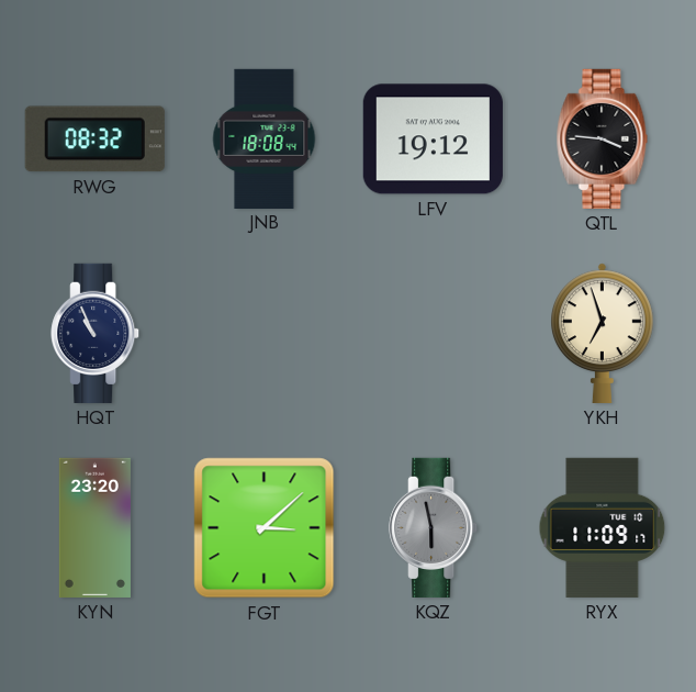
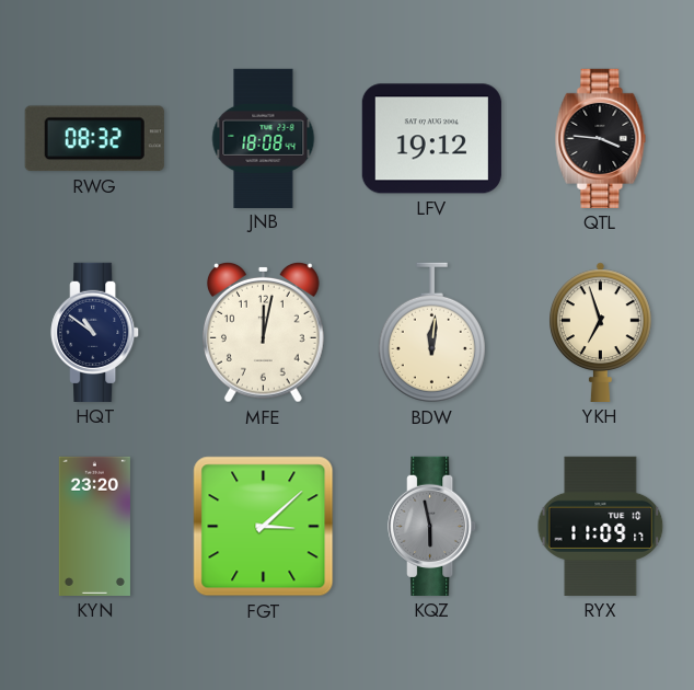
HQT: 10:56 -> 10:51
MFE: none -> 12:02
BDW: none -> 12:01
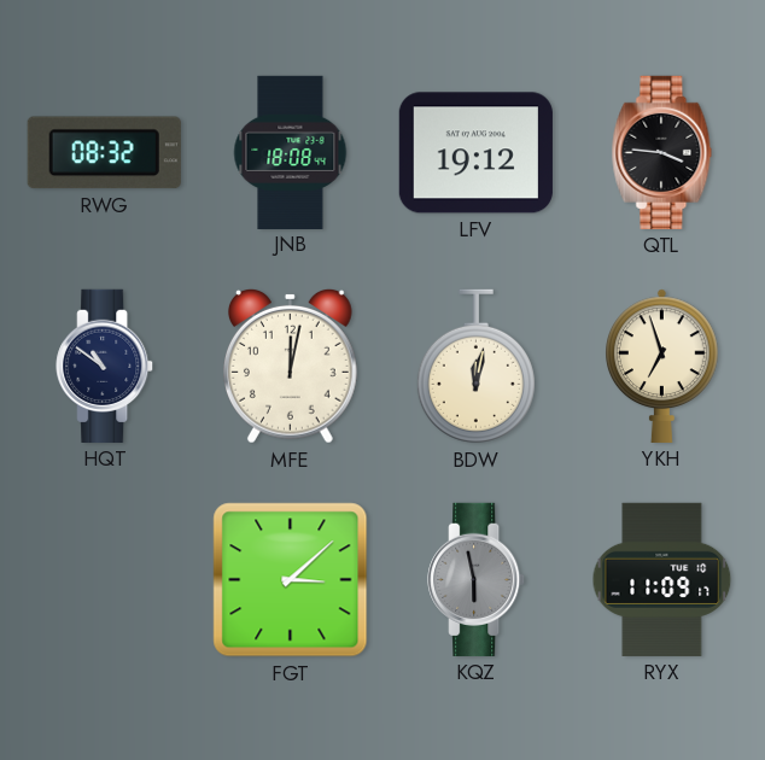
BDW: 12:01 -> 12:02
KYN: 23:20 -> none
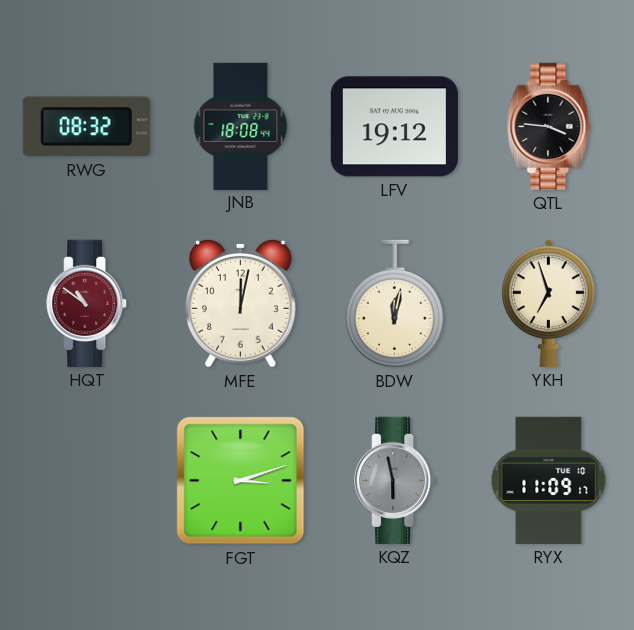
HQT dial: navy -> burgundy
FGT: 3:08 -> 3:12
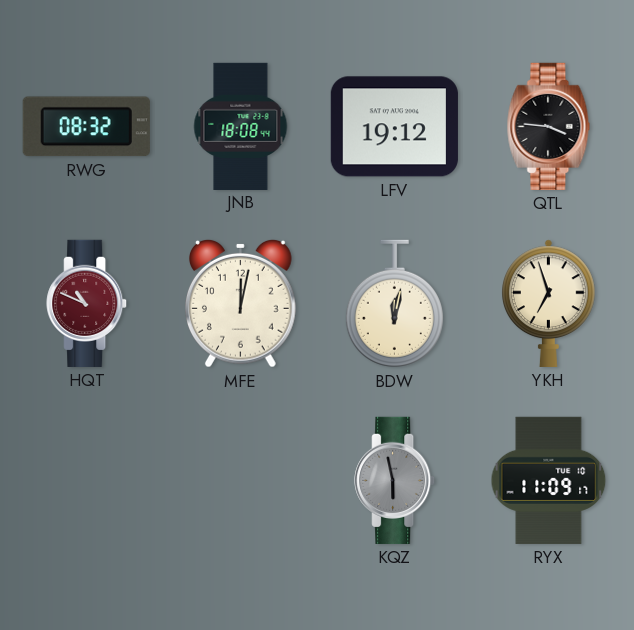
HQT: 10:51 -> 10:49
FGT: 3:12 -> none
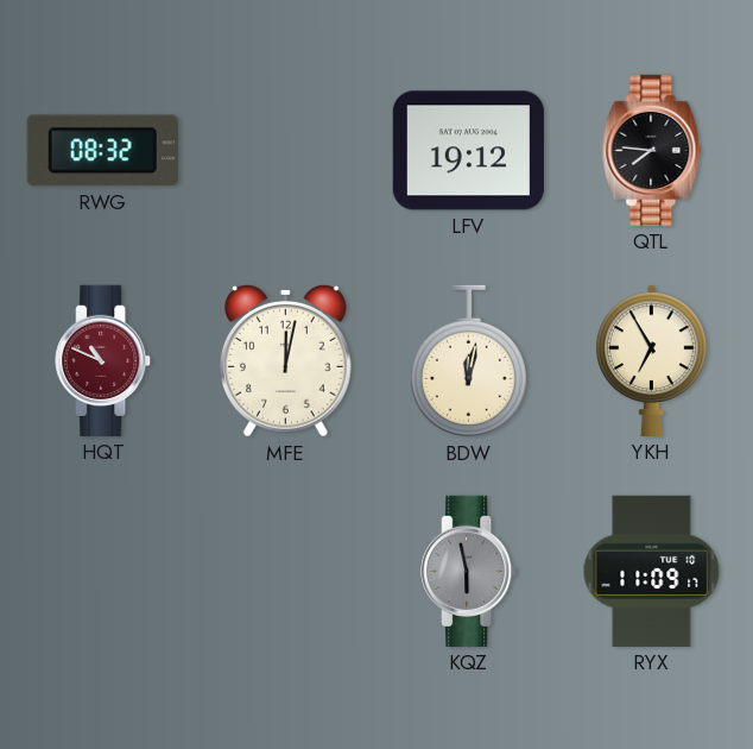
JNB: 18:08 -> none
QTL: 3:46 -> 7:46
YKH: 6:57 -> 6:55
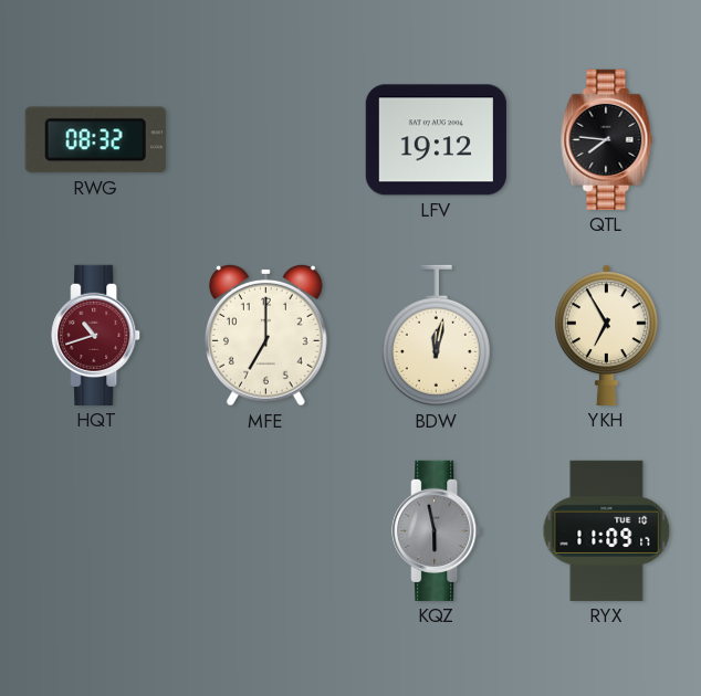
HQT: 10:49 -> 10:42
MFE: 12:02 -> 7:00
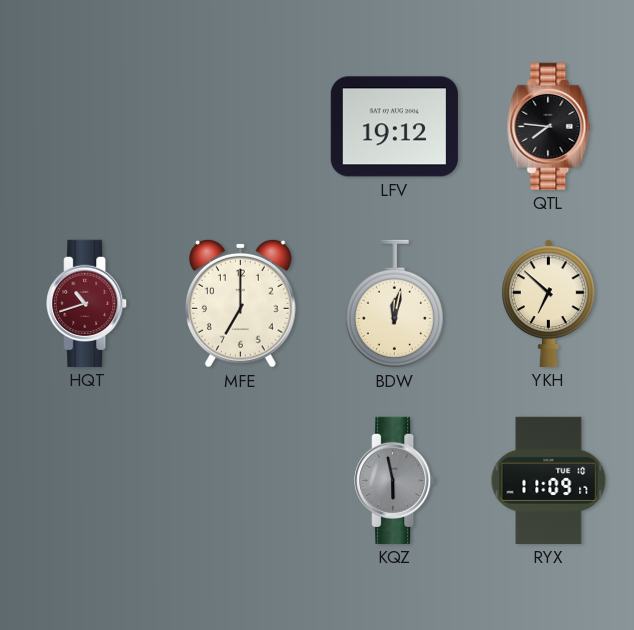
RWG: 08:32 -> none
YKH: 6:55 -> 6:52
